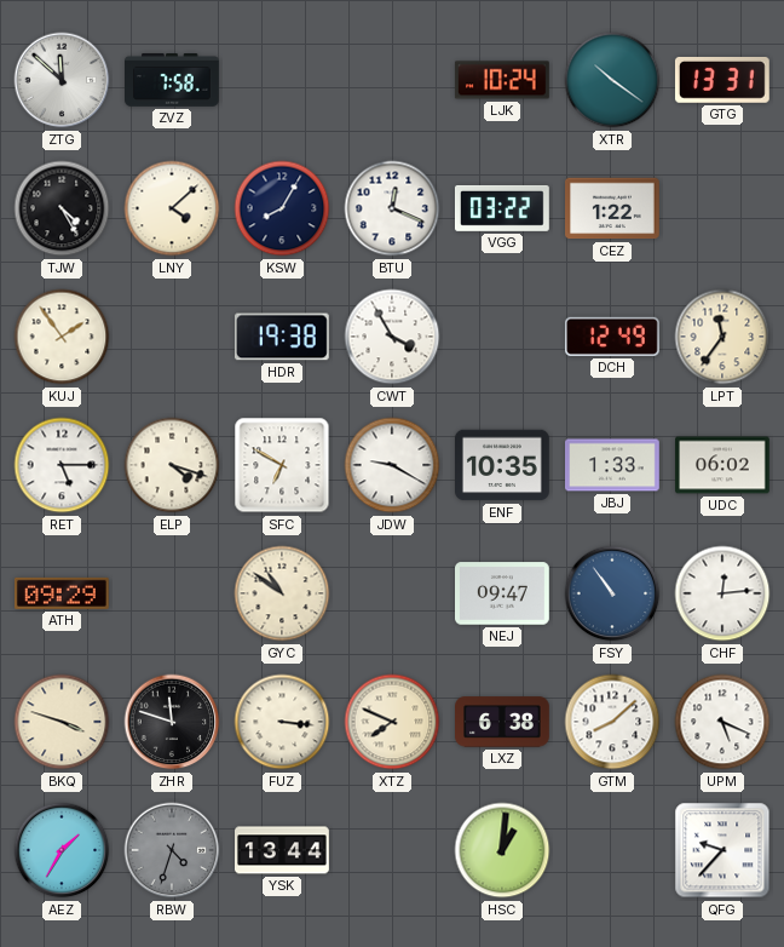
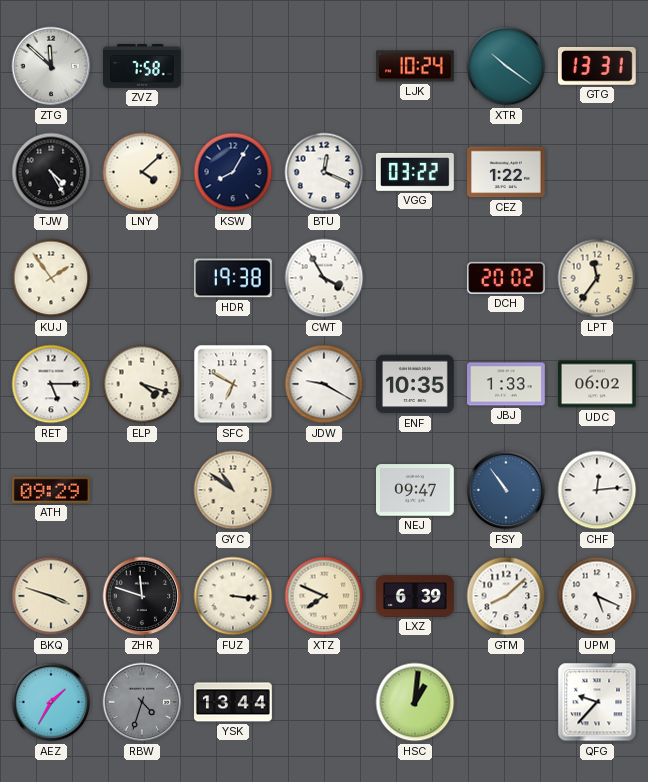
DCH: 12:49 -> 20:02
LXZ: 6:38 -> 6:39
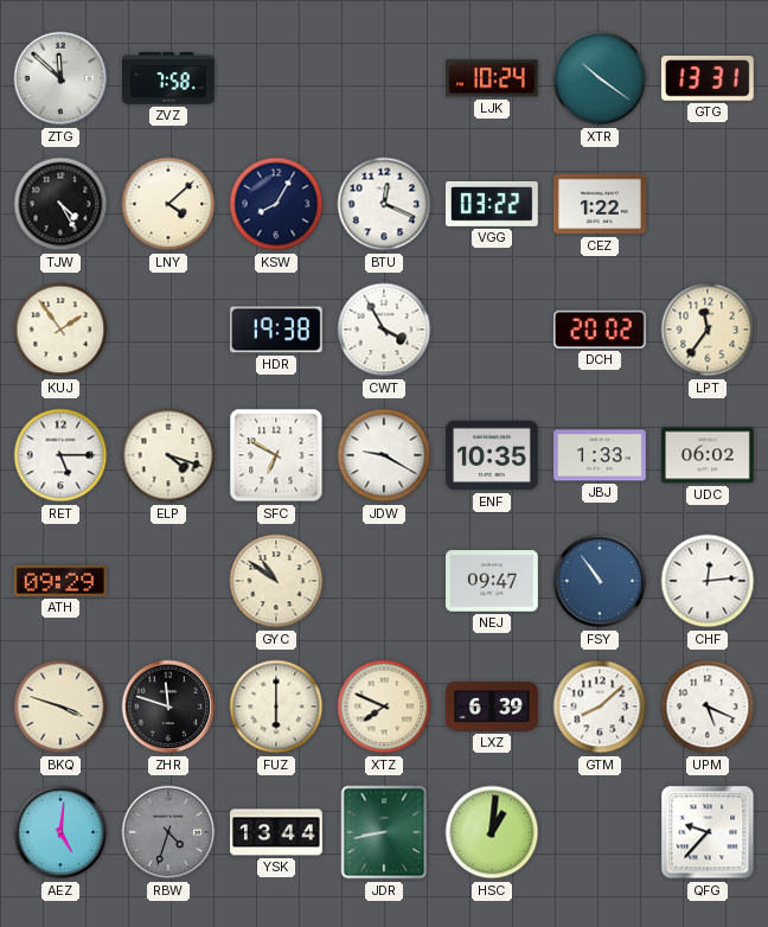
FUZ: 3:16 -> 6:00
AEZ: 1:35 -> 5:01
JDR: none -> 8:43
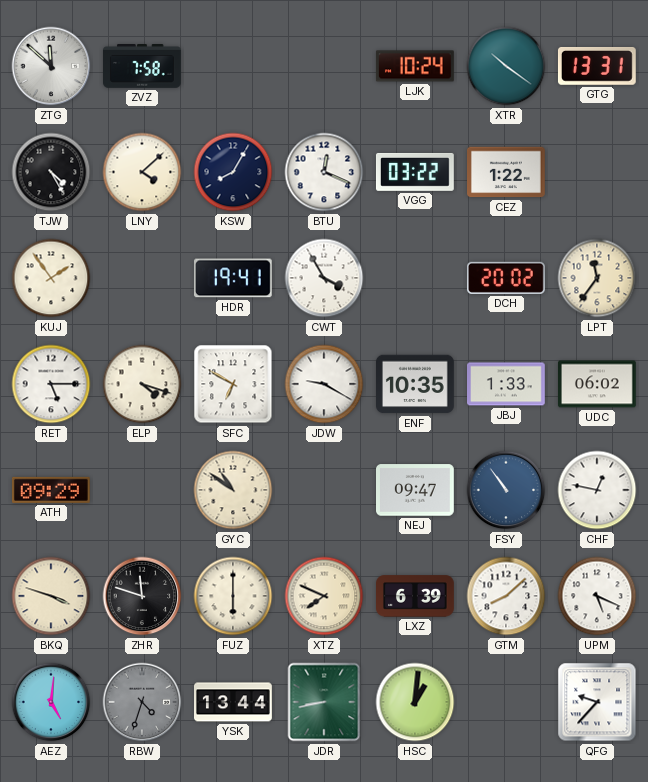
HDR: 19:38 -> 19:41
CHF: 12:14 -> 12:47
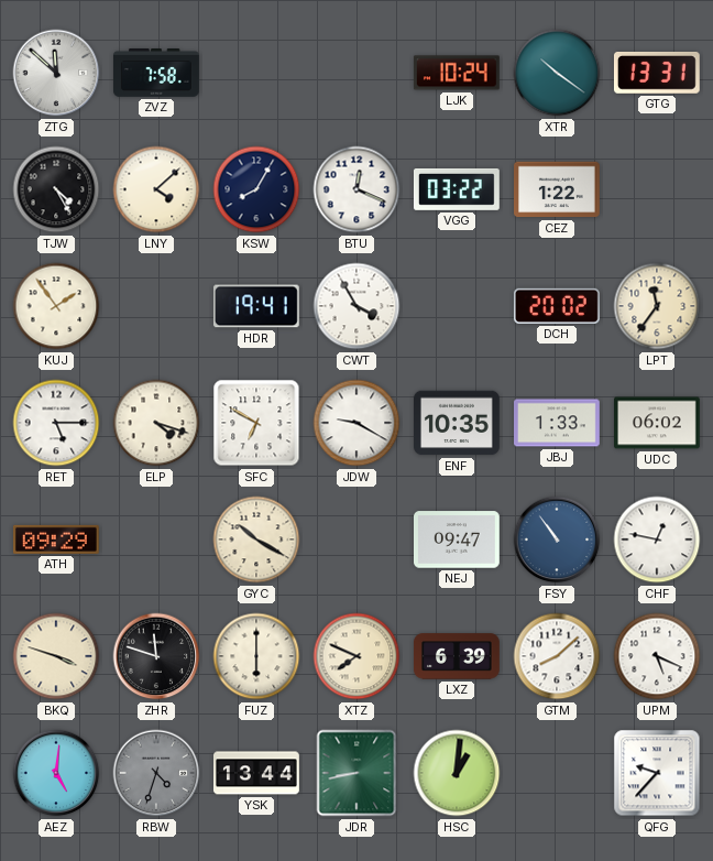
GYC: 10:51 -> 10:20
